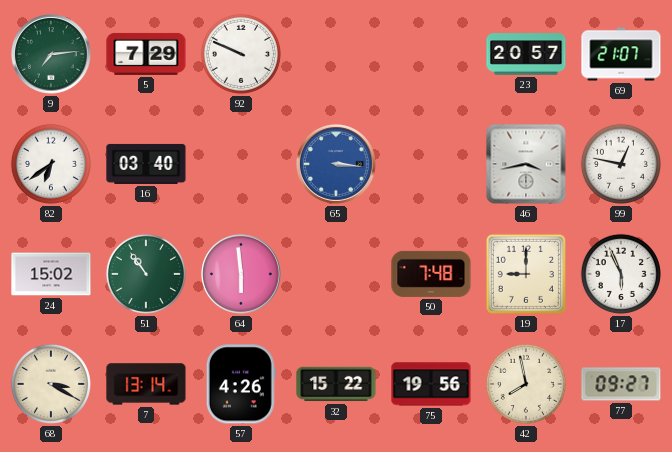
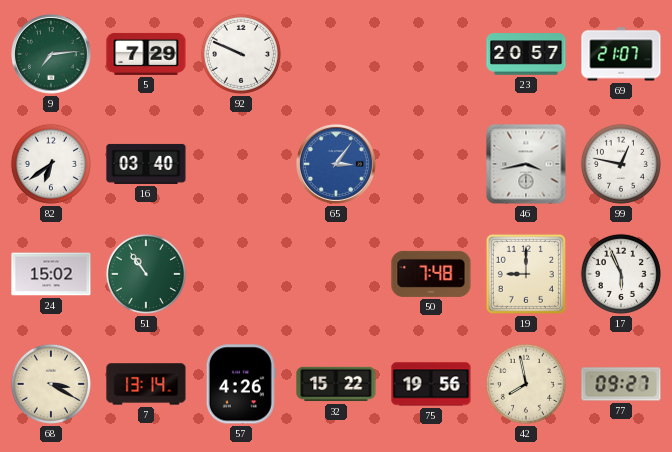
65: 3:16 -> 3:06
64: 5:59 -> none
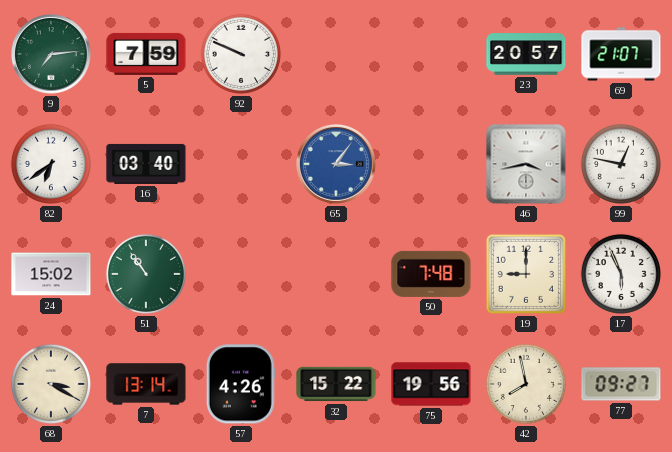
5: 7:29 -> 7:59
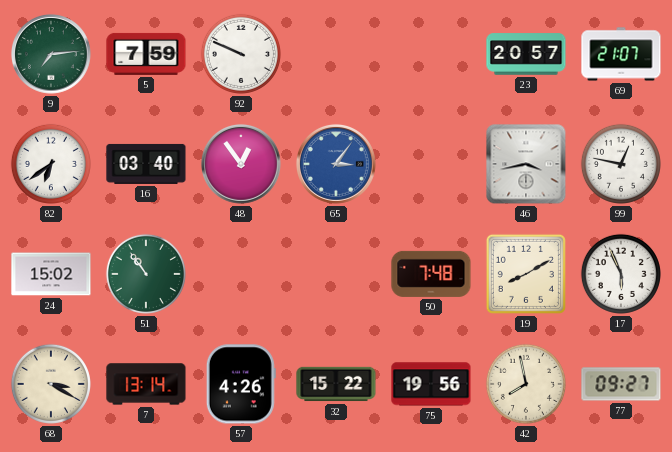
48: none -> 12:54
19: 9:00 -> 8:10
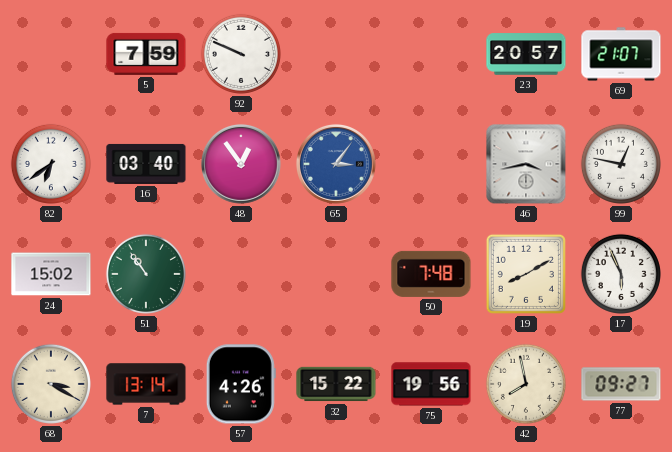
9: 7:14 -> none
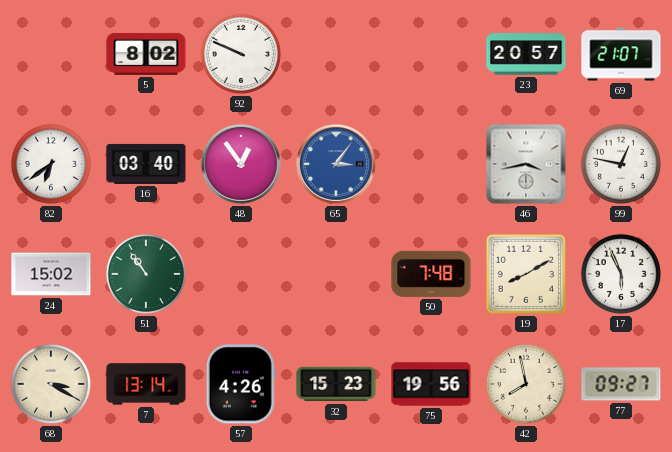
5: 7:59 -> 8:02
32: 15:22 -> 15:23
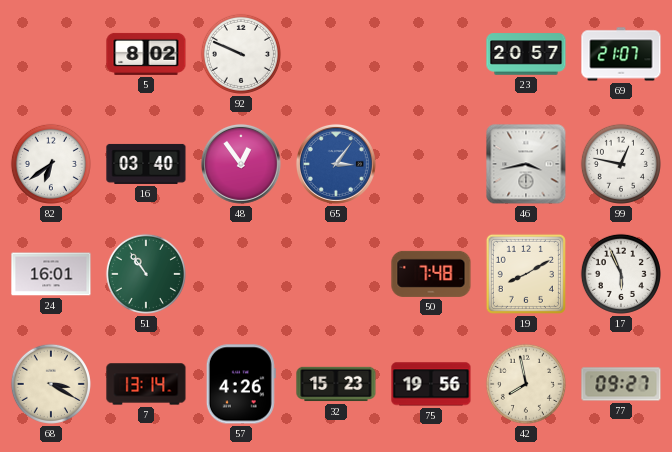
24: 15:02 -> 16:01
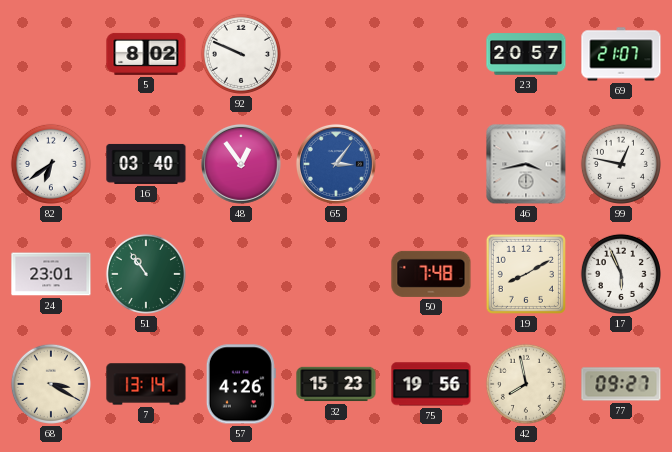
24: 16:01 -> 23:01
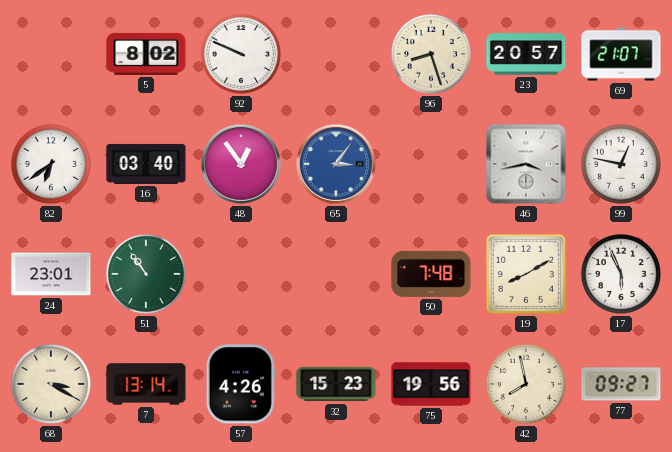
96: none -> 8:27
